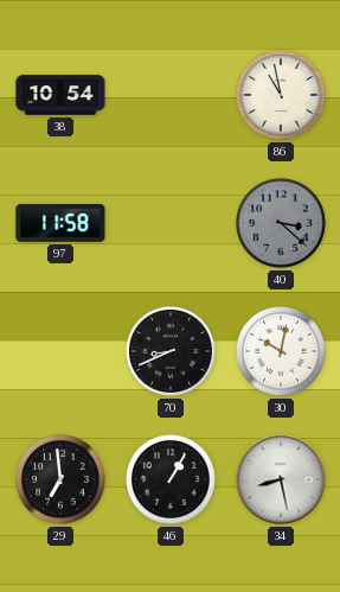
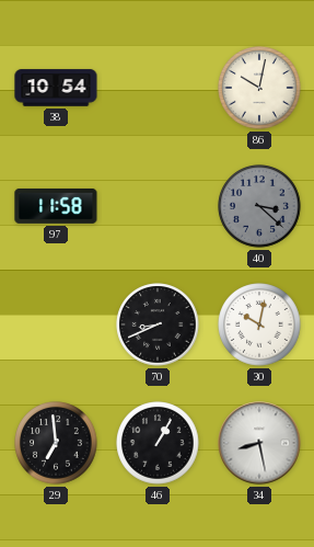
86: 10:58 -> 10:02
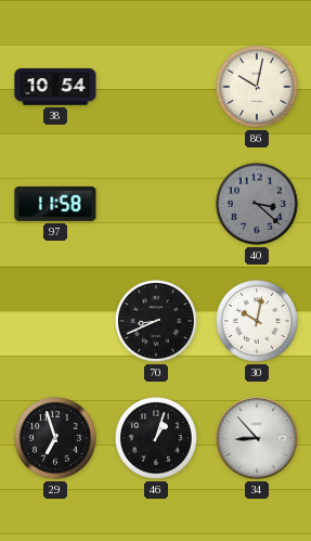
29: 6:59 -> 6:57
46: 1:05 -> 1:03
34: 8:28 -> 8:53
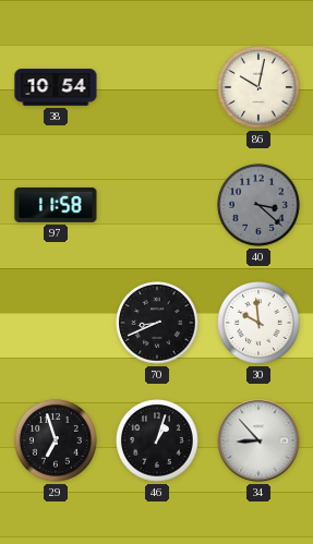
30: 10:02 -> 9:59
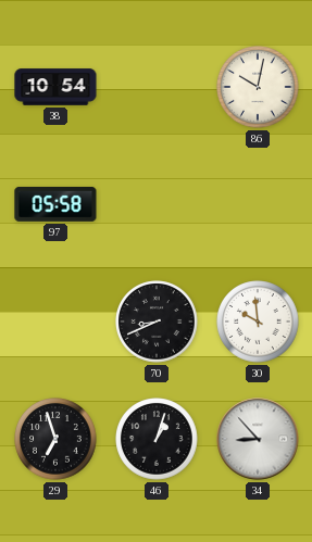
97: 11:58 -> 05:58
40: 3:22 -> none
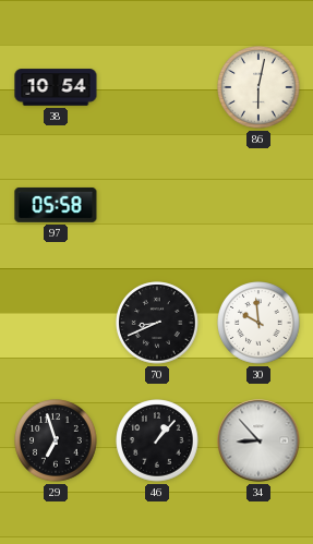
86: 10:02 -> 6:02
46: 1:03 -> 1:07
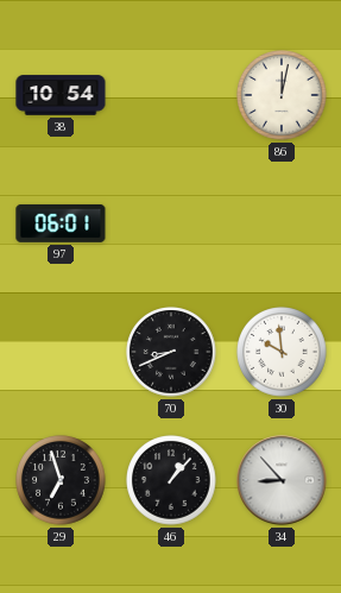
86: 6:02 -> 12:02
97: 05:58 -> 06:01
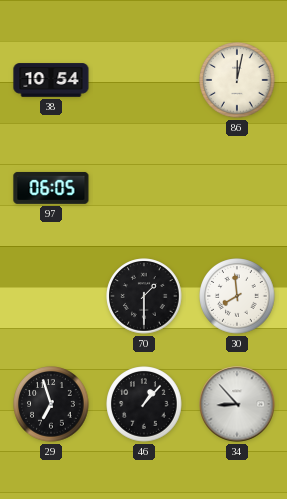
97: 06:01 -> 06:05
70: 8:41 -> 1:30
30: 9:59 -> 7:59
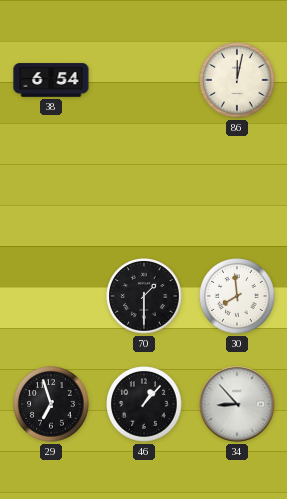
38: 10:54 -> 6:54
97: 06:05 -> none
